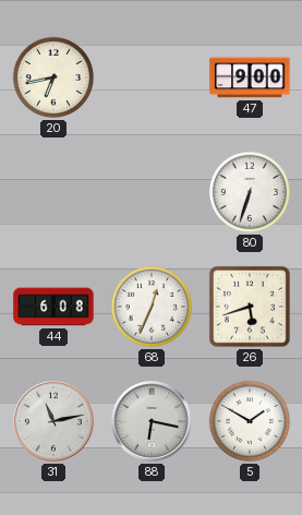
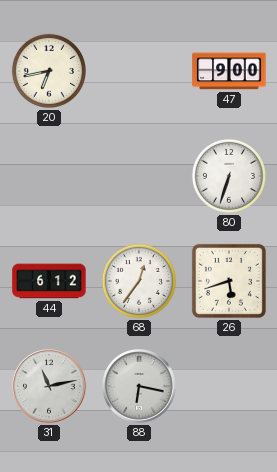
44: 6:08 -> 6:12
68: 12:34 -> 12:36
5: 1:50 -> none
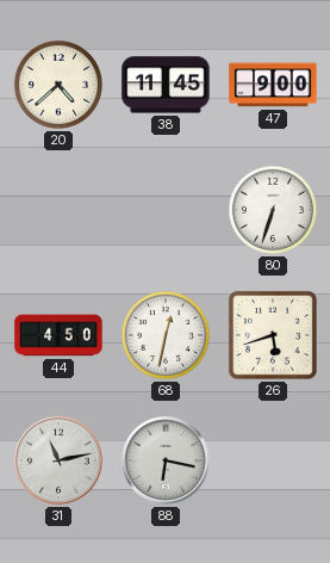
20: 6:43 -> 4:38
38: none -> 11:45
44: 6:12 -> 4:50
68: 12:36 -> 12:32
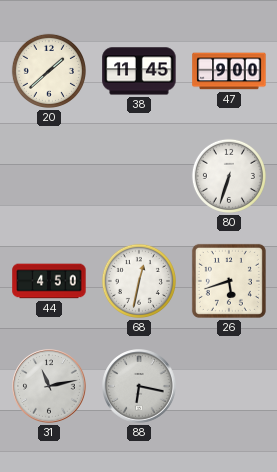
20: 4:38 -> 1:38
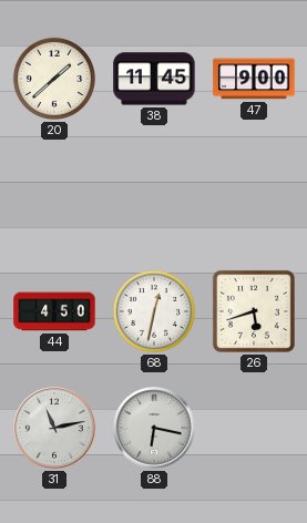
80: 6:33 -> none
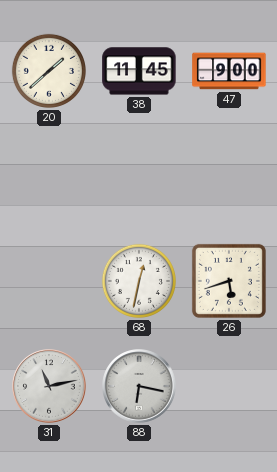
44: 4:50 -> none
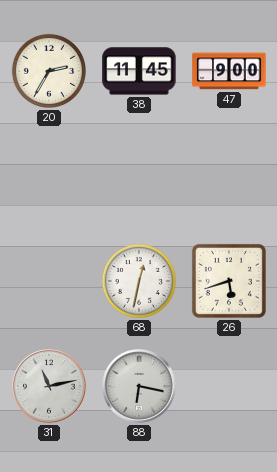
20: 1:38 -> 2:35
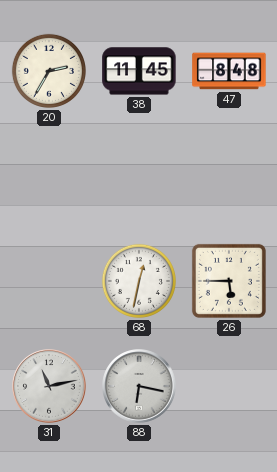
47: 9:00 -> 8:48
26: 5:42 -> 5:45
